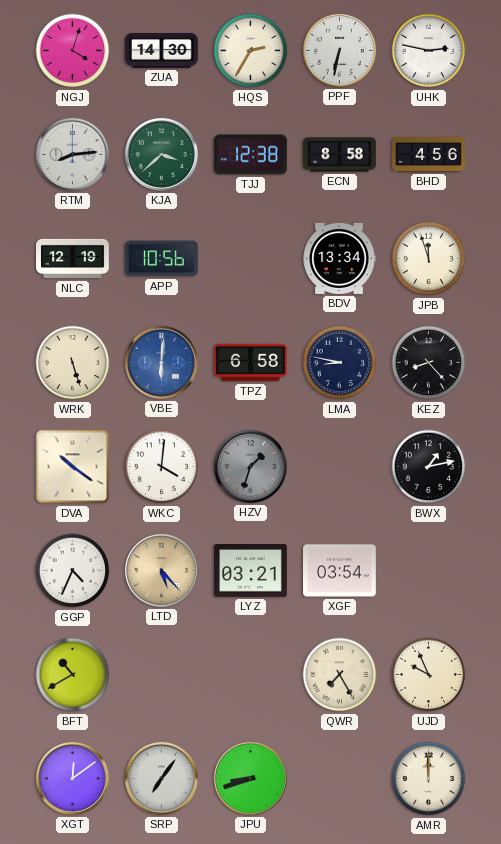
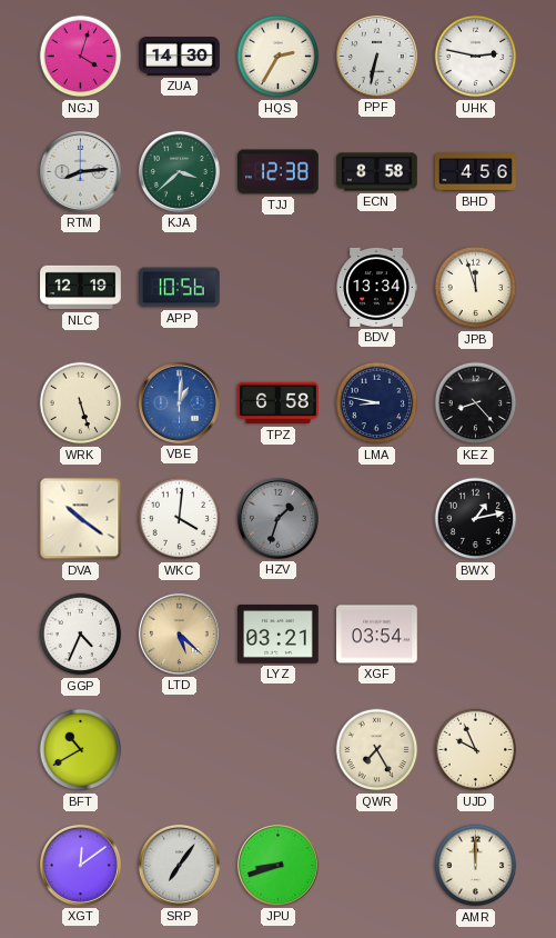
VBE: 6:01 -> 1:01
LTD: 5:23 -> 5:22
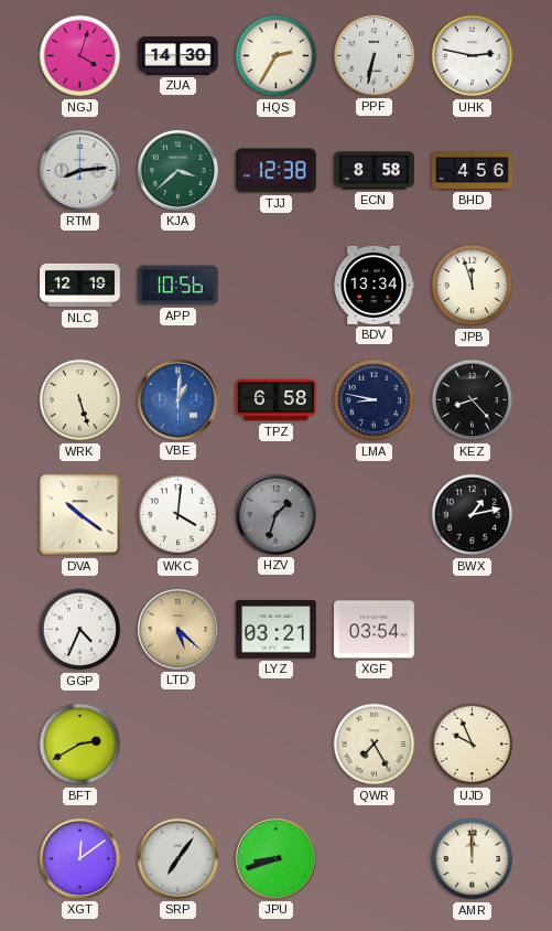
BFT: 10:40 -> 2:40
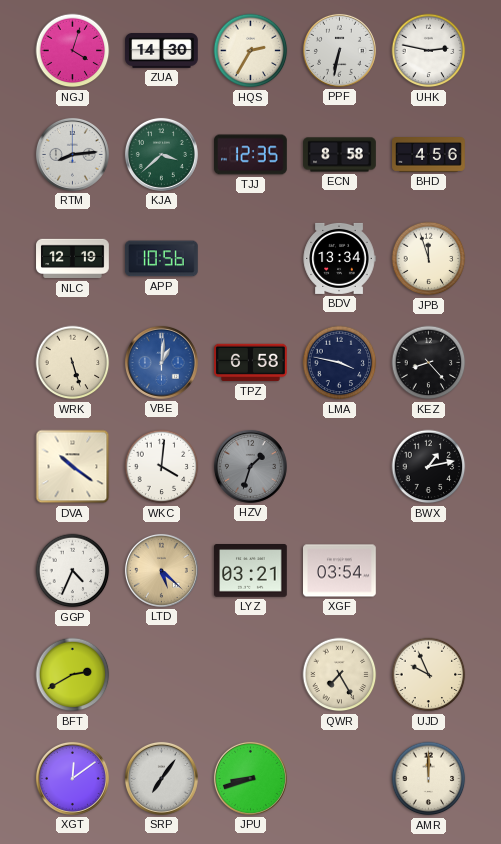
TJJ: 12:38 -> 12:35
LMA: 8:47 -> 3:47
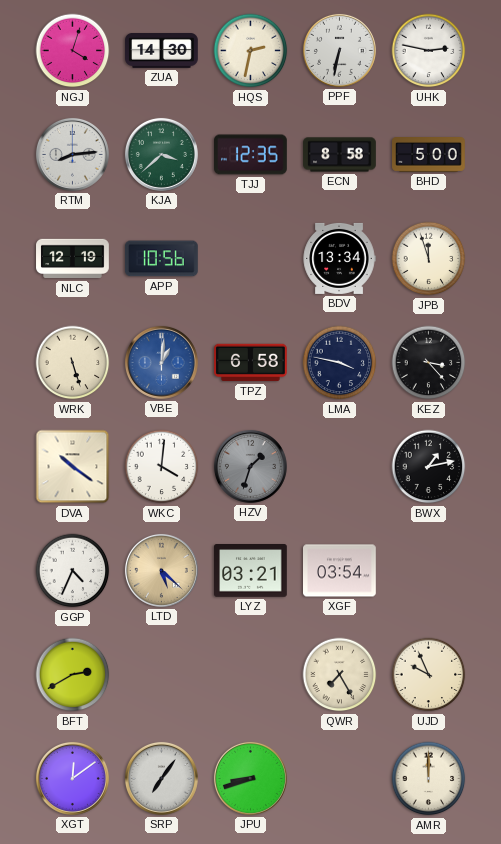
HQS: 2:35 -> 2:32
BHD: 4:56 -> 5:00
KEZ: 8:23 -> 3:23
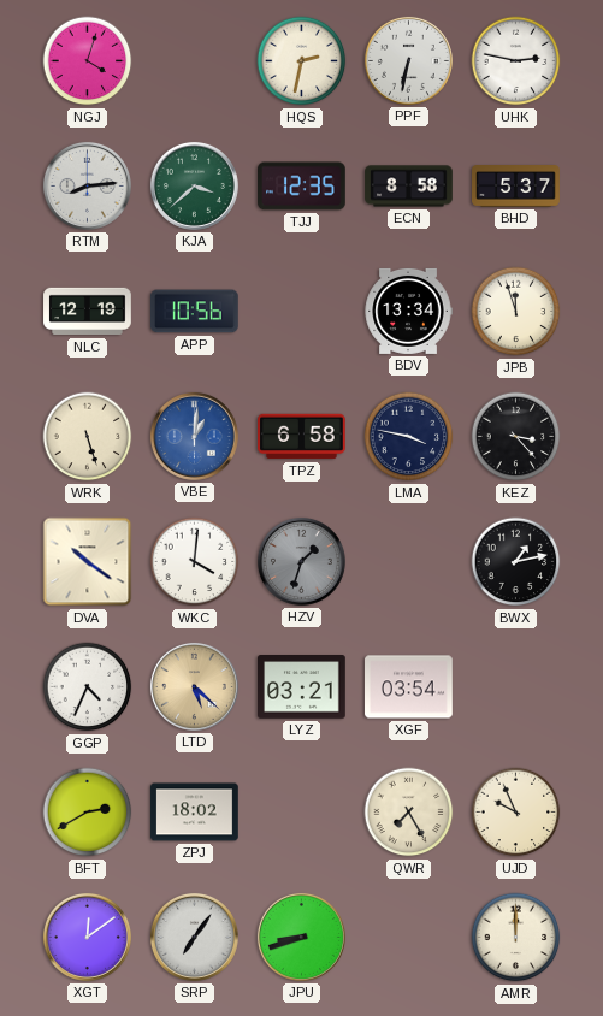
ZUA: 14:30 -> none
BHD: 5:00 -> 5:37
ZPJ: none -> 18:02
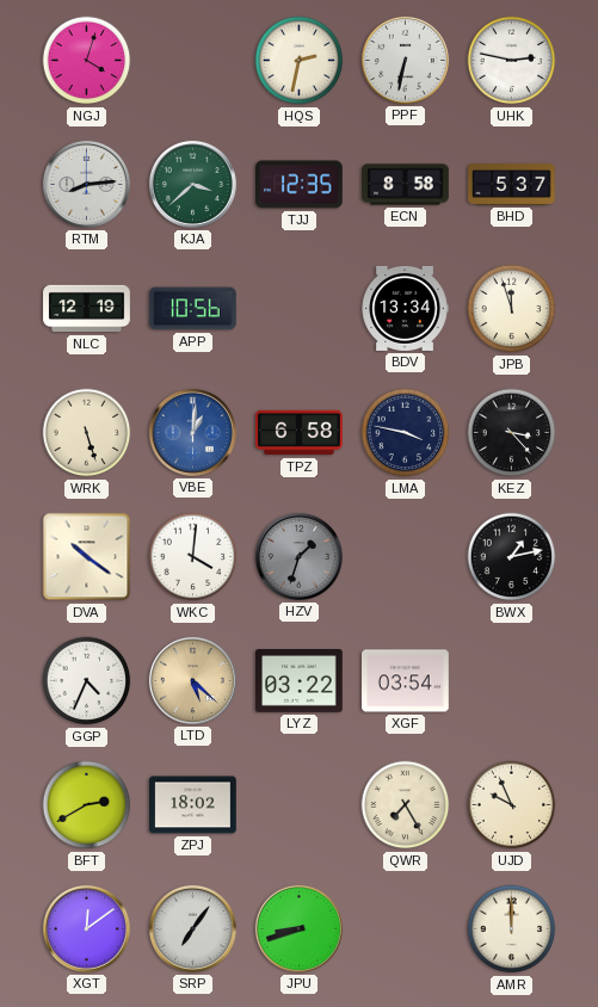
LYZ: 03:21 -> 03:22
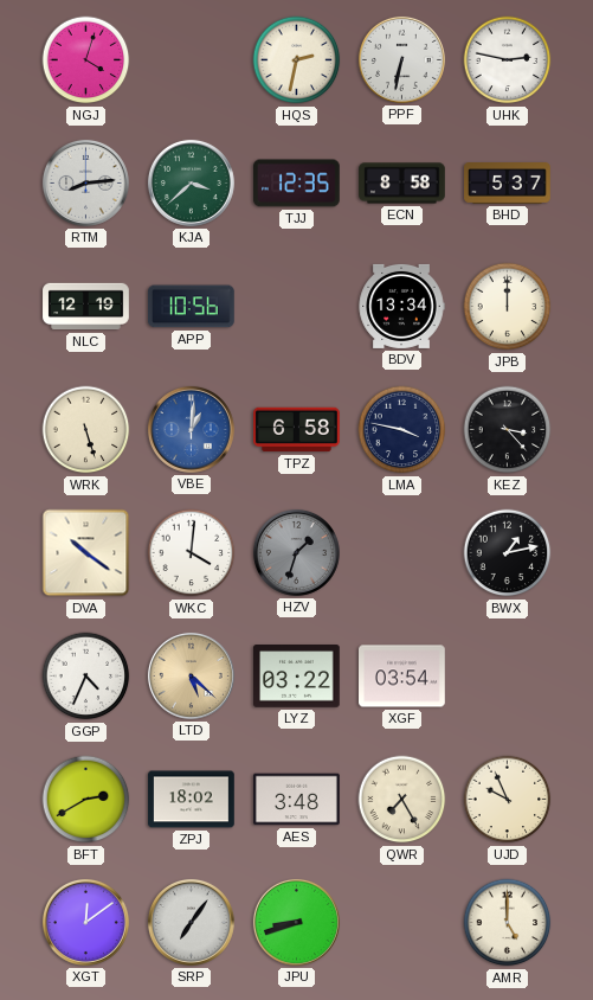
JPB: 11:57 -> 12:00
AES: none -> 3:48
AMR: 12:00 -> 5:00
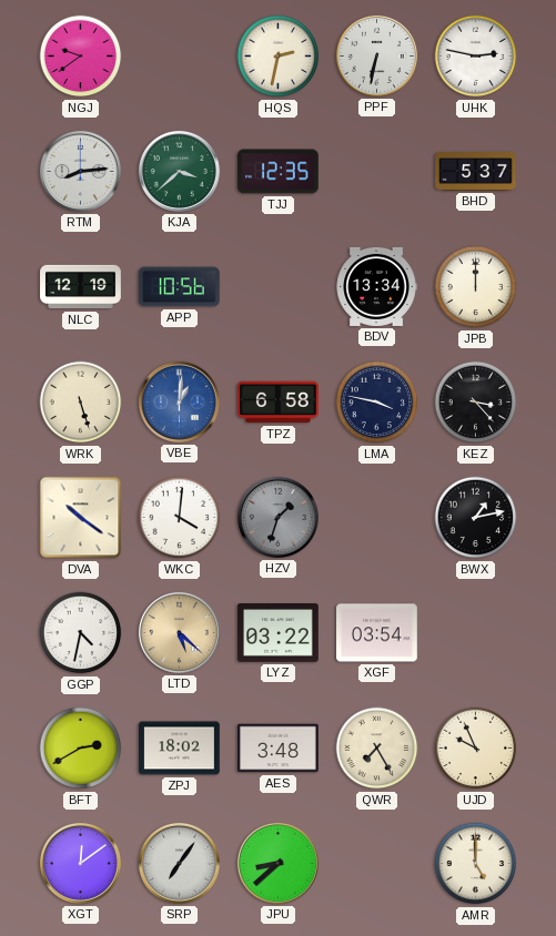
NGJ: 4:03 -> 9:39
ECN: 8:58 -> none
GGP: 4:34 -> 4:32
JPU: 8:42 -> 8:38
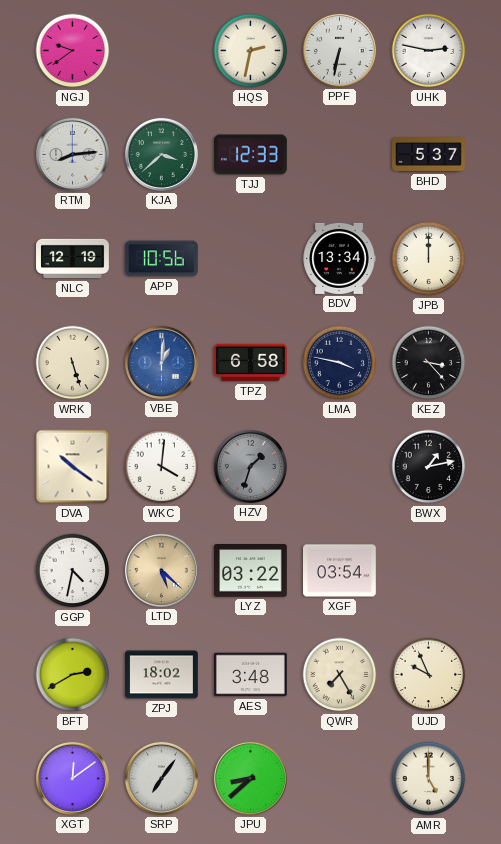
TJJ: 12:35 -> 12:33
